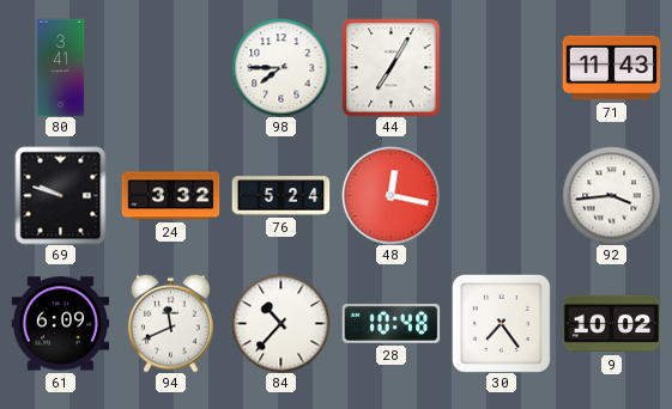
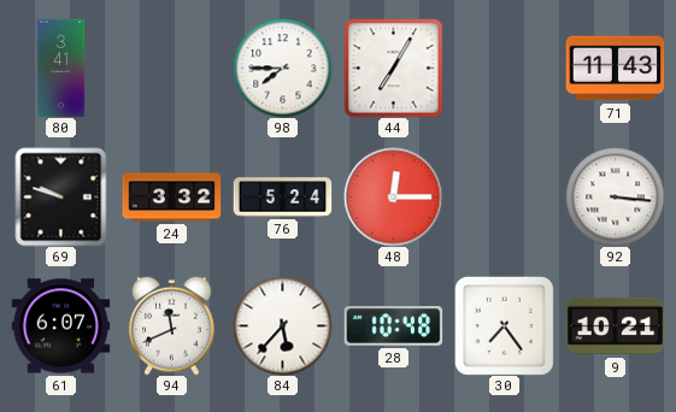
48: 12:17 -> 12:15
92: 3:44 -> 3:16
61: 6:09 -> 6:07
84: 10:37 -> 5:37
9: 10:02 -> 10:21
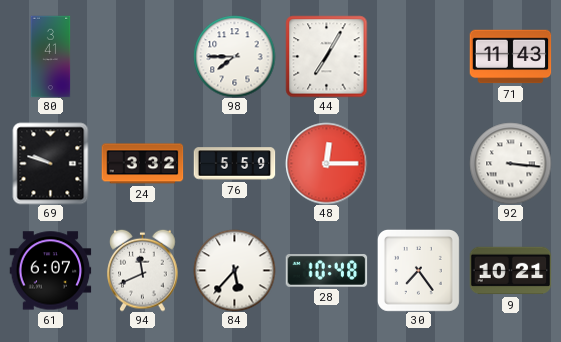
76: 5:24 -> 5:59
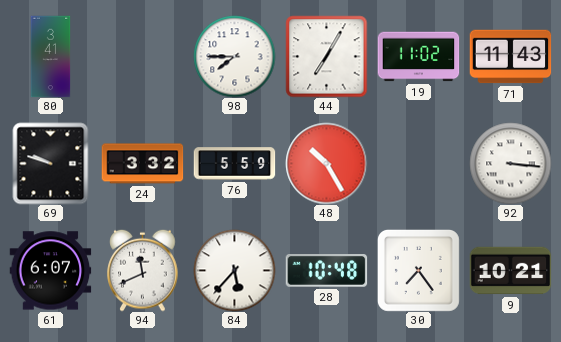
19: none -> 11:02
48: 12:15 -> 10:25
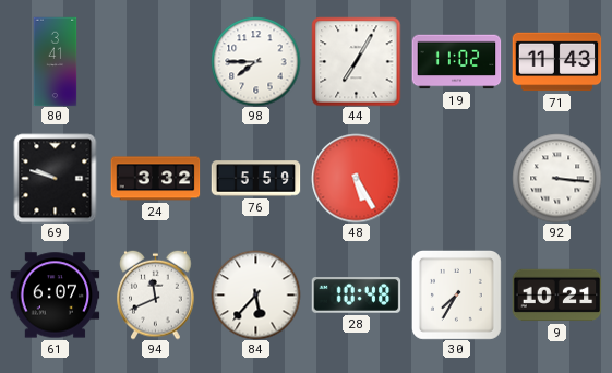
48: 10:25 -> 5:25
30: 7:24 -> 7:35
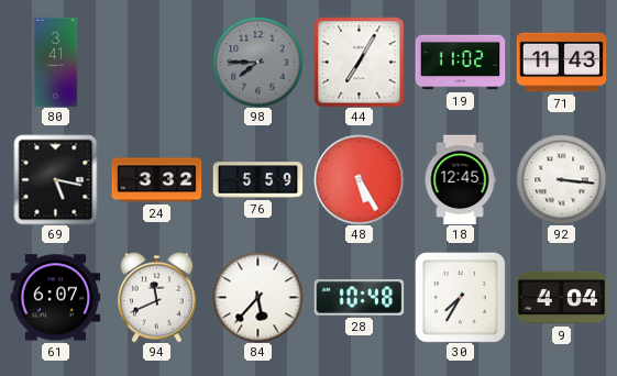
98 dial: white -> grey
69: 9:48 -> 5:17
18: none -> 12:45
9: 10:21 -> 4:04
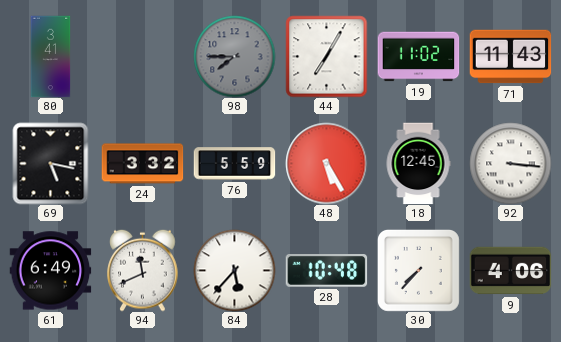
61: 6:07 -> 6:49
30: 7:35 -> 7:37
9: 4:04 -> 4:06
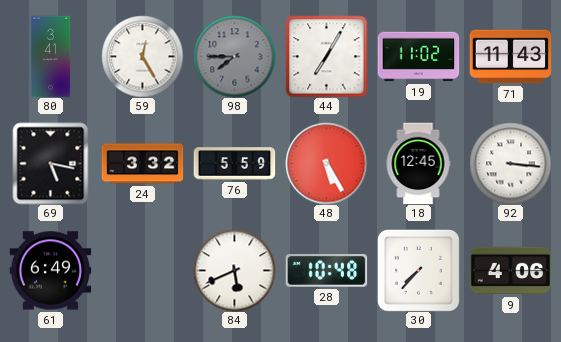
59: none -> 12:25
94: 11:41 -> none
84: 5:37 -> 5:41
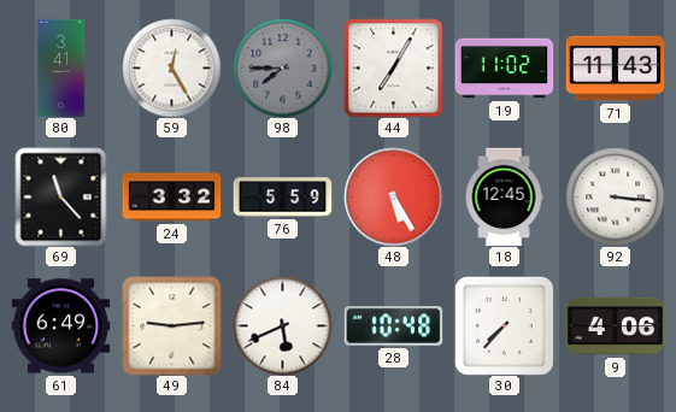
69: 5:17 -> 11:23
49: none -> 9:14
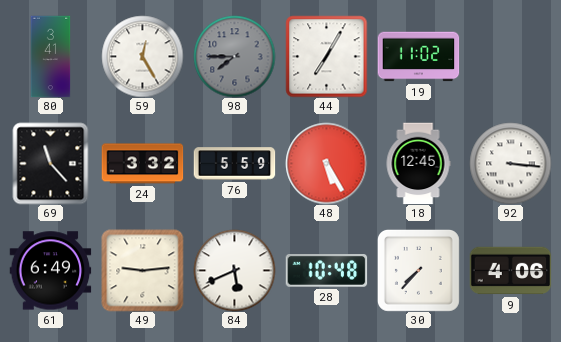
71: 11:43 -> none
